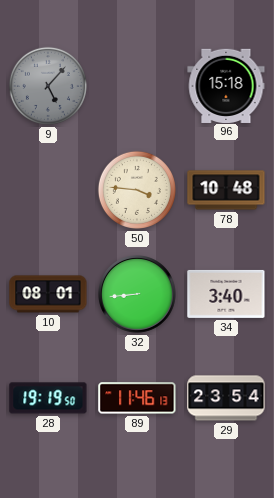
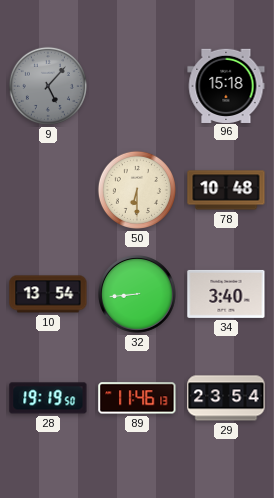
50: 3:46 -> 6:30
10: 08:01 -> 13:54
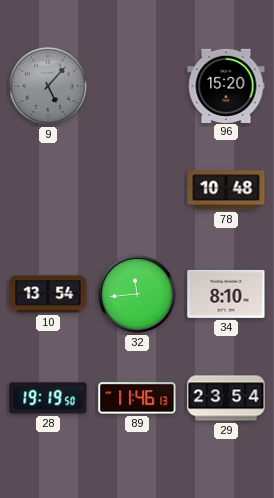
96: 15:18 -> 15:20
50: 6:30 -> none
32: 8:44 -> 11:44
34: 3:40 -> 8:10
